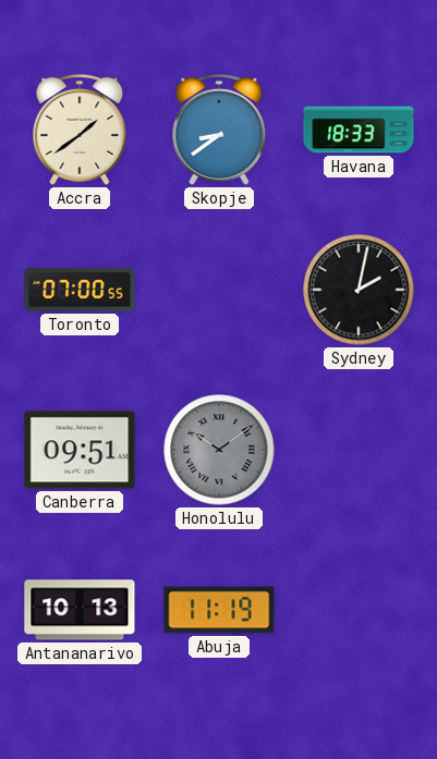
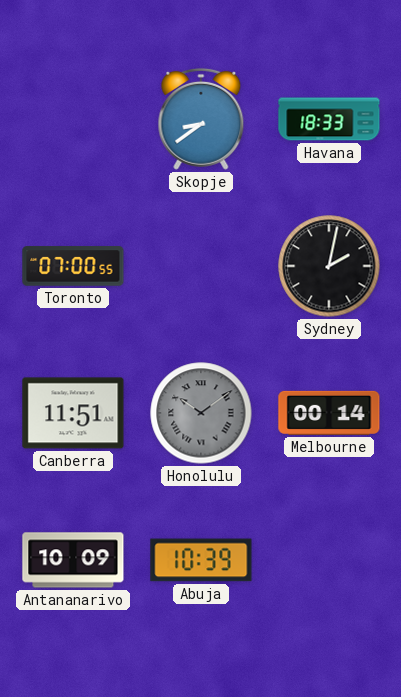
Accra: 1:39 -> none
Canberra: 09:51 -> 11:51
Melbourne: none -> 00:14
Antananarivo: 10:13 -> 10:09
Abuja: 11:19 -> 10:39
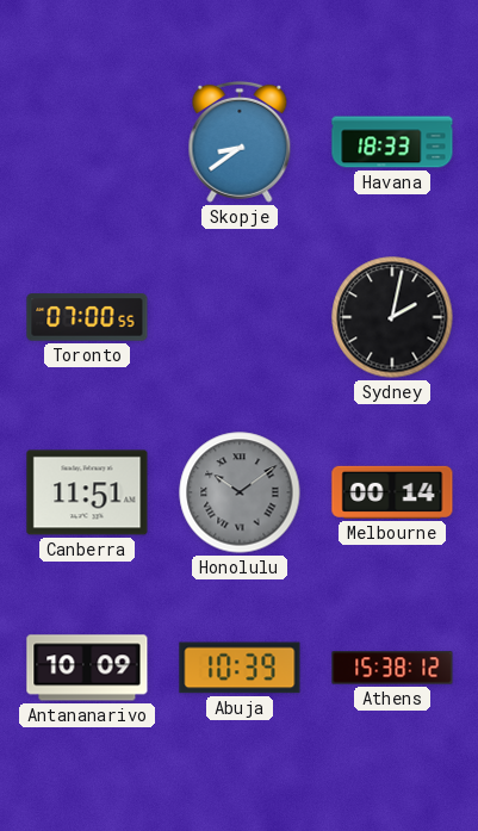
Athens: none -> 15:38
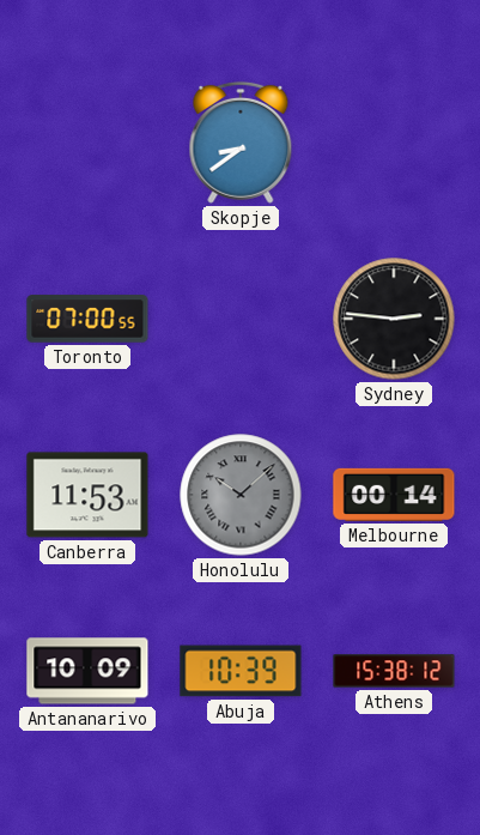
Havana: 18:33 -> none
Sydney: 2:02 -> 2:46
Canberra: 11:51 -> 11:53
Honolulu: 10:09 -> 10:08
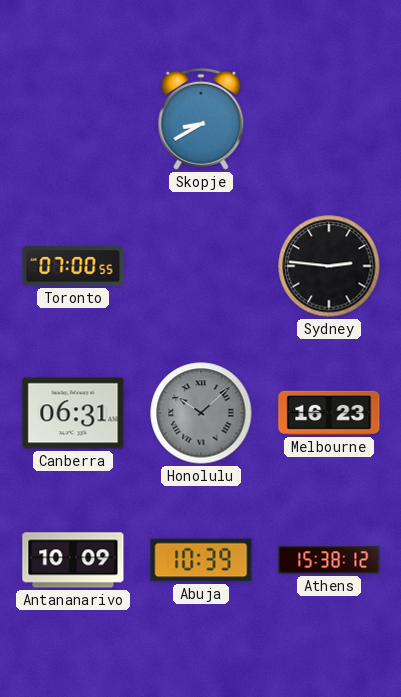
Skopje: 8:39 -> 8:40
Canberra: 11:53 -> 06:31
Melbourne: 00:14 -> 16:23
